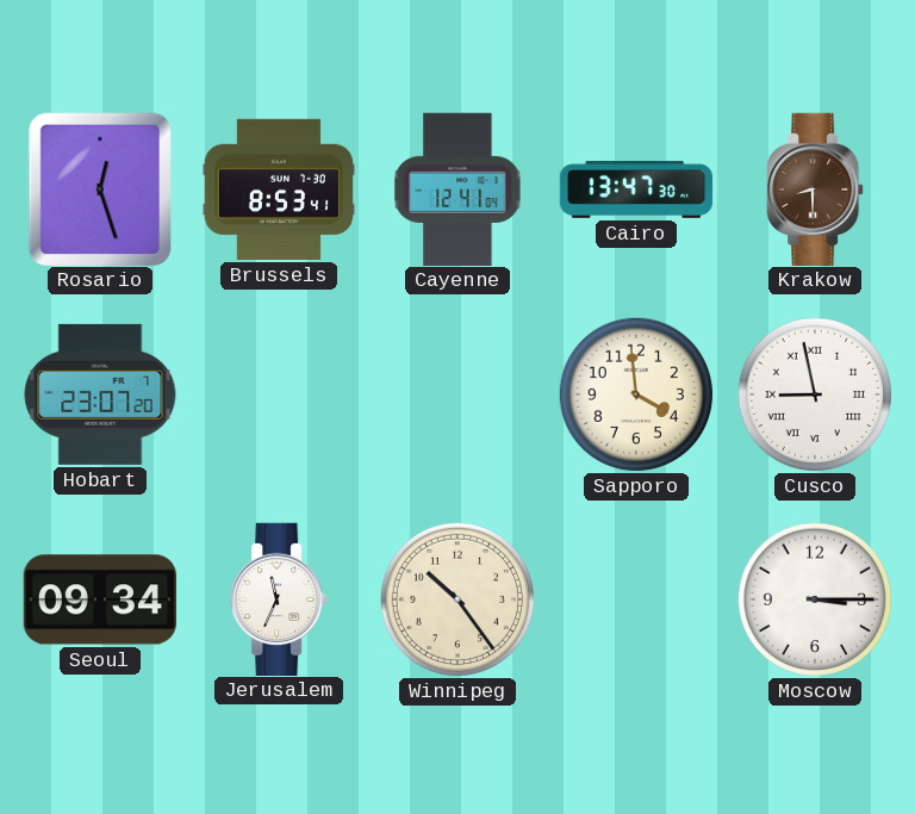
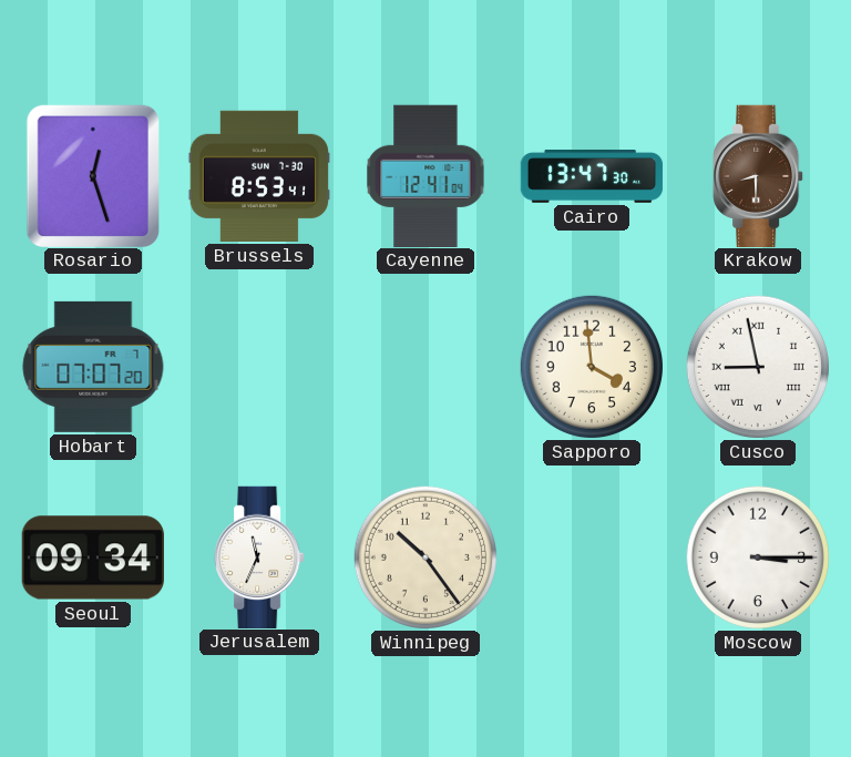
Hobart: 23:07 -> 07:07
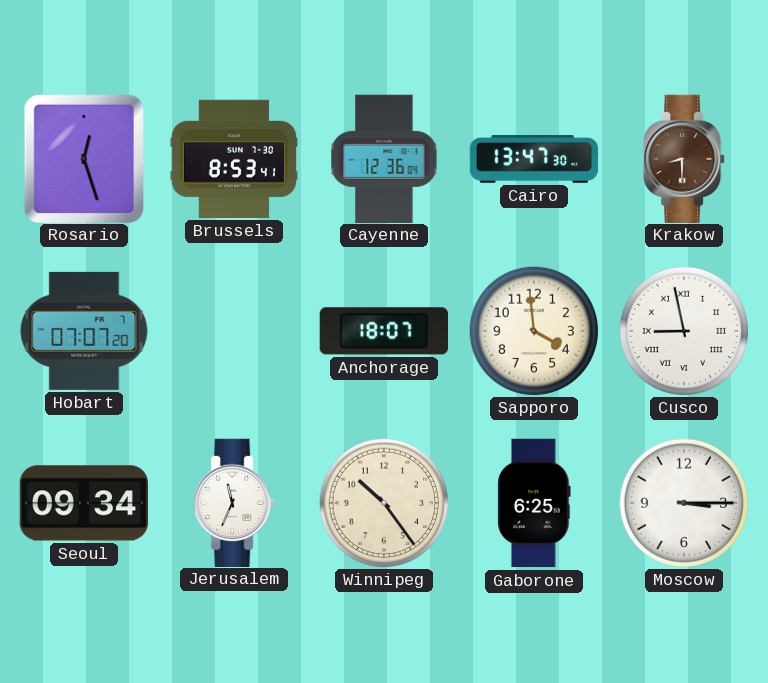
Cayenne: 12:41 -> 12:36
Anchorage: none -> 18:07
Gaborone: none -> 6:25
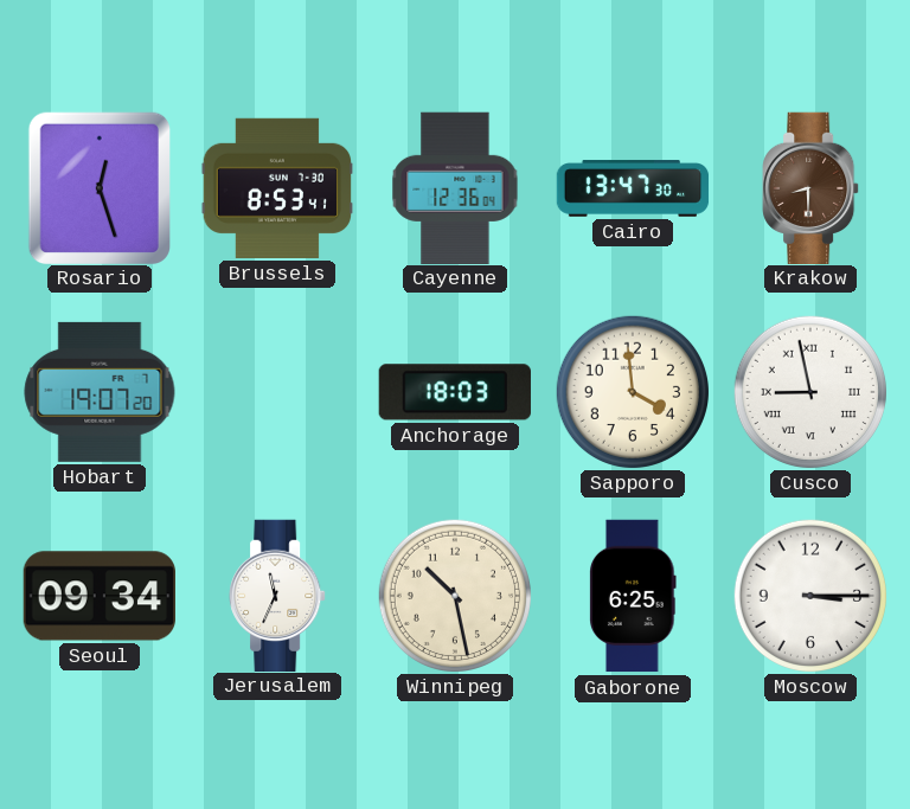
Hobart: 07:07 -> 19:07
Anchorage: 18:07 -> 18:03
Winnipeg: 10:24 -> 10:28
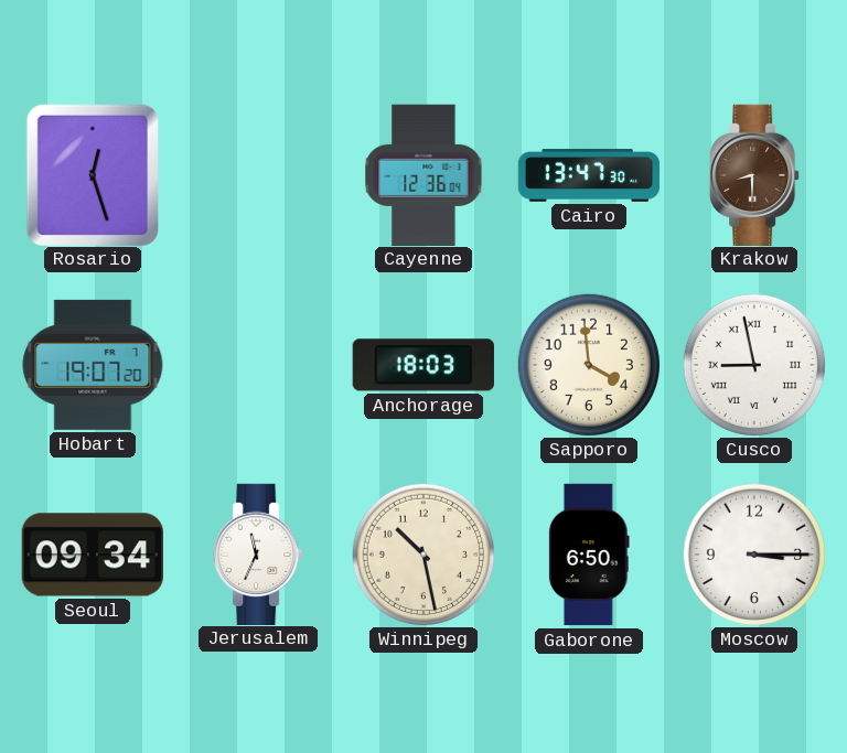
Brussels: 8:53 -> none
Gaborone: 6:25 -> 6:50
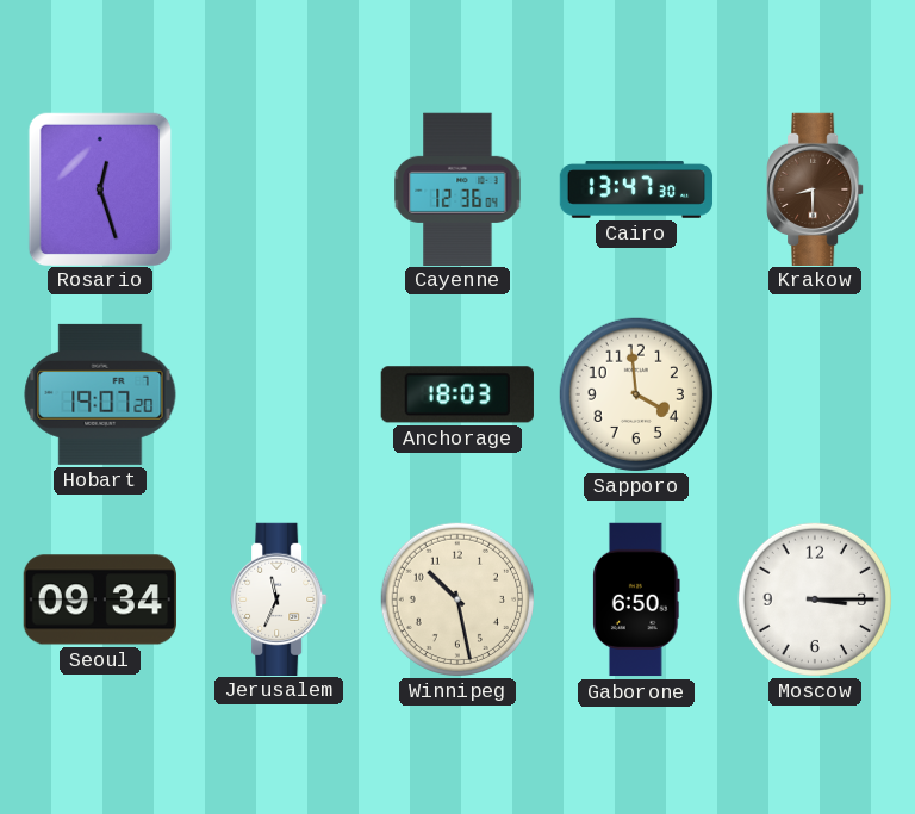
Cusco: 8:58 -> none
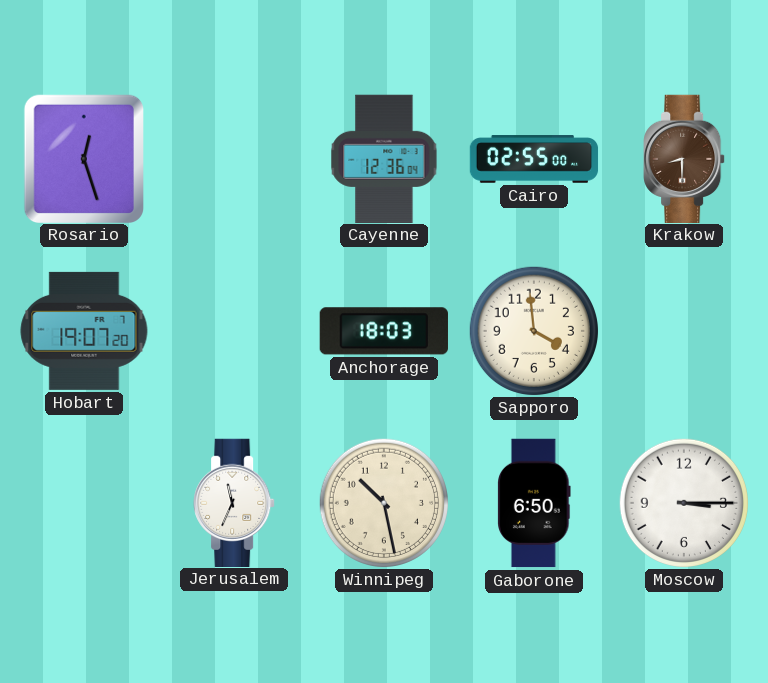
Cairo: 13:47 -> 02:55
Seoul: 09:34 -> none
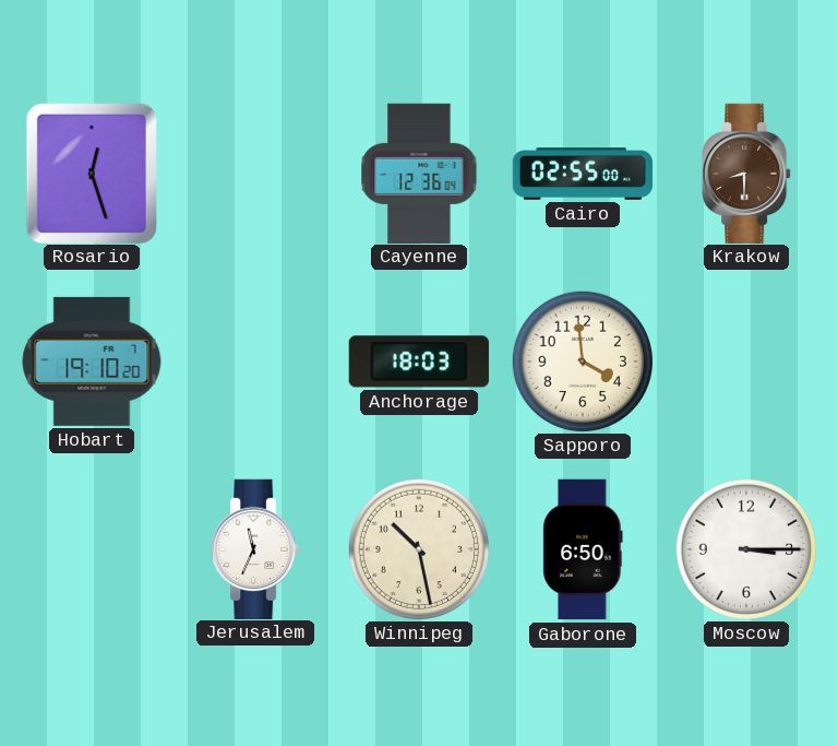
Hobart: 19:07 -> 19:10
